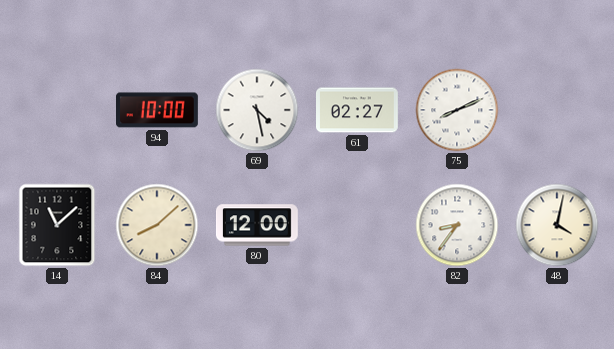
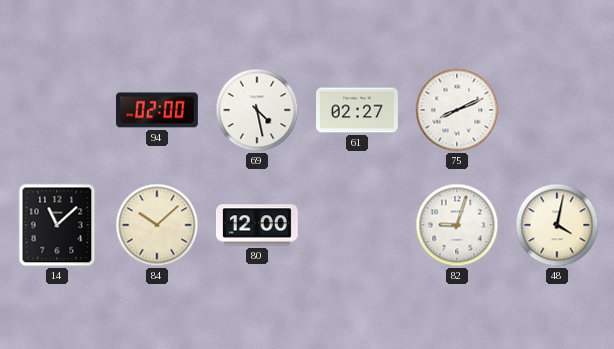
94: 10:00 -> 02:00
84: 8:08 -> 10:08
82: 8:36 -> 9:03
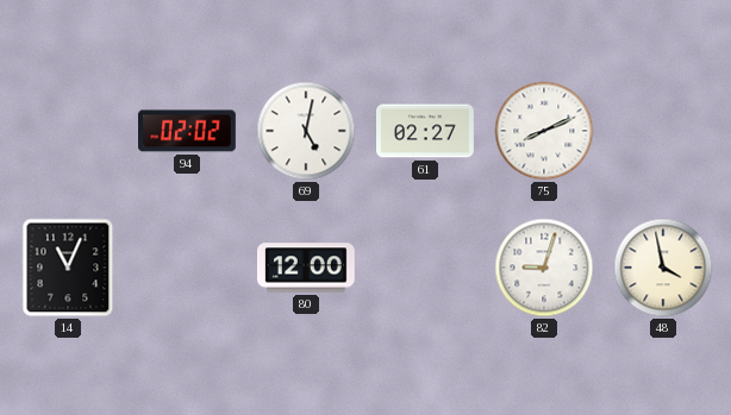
94: 02:00 -> 02:02
69: 4:28 -> 5:02
14: 11:08 -> 11:04
84: 10:08 -> none
48: 4:02 -> 3:58
